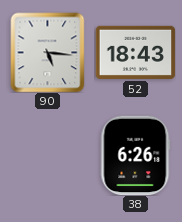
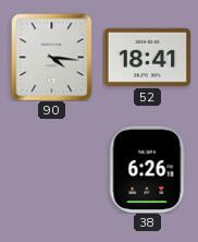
90: 5:16 -> 4:16
52: 18:43 -> 18:41
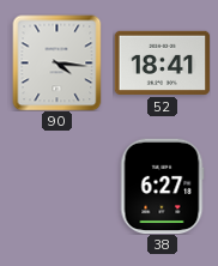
38: 6:26 -> 6:27
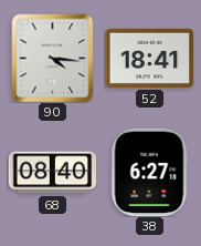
68: none -> 08:40
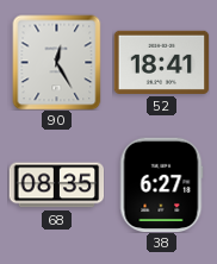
90: 4:16 -> 12:25
68: 08:40 -> 08:35
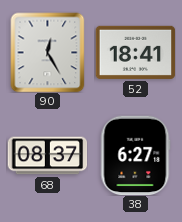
68: 08:35 -> 08:37
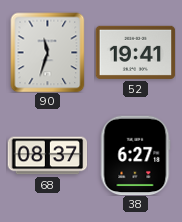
90: 12:25 -> 11:33
52: 18:41 -> 19:41
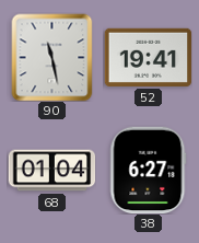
90: 11:33 -> 11:28
68: 08:37 -> 01:04
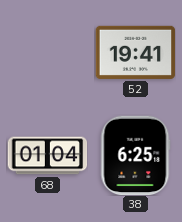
90: 11:28 -> none
38: 6:27 -> 6:25
